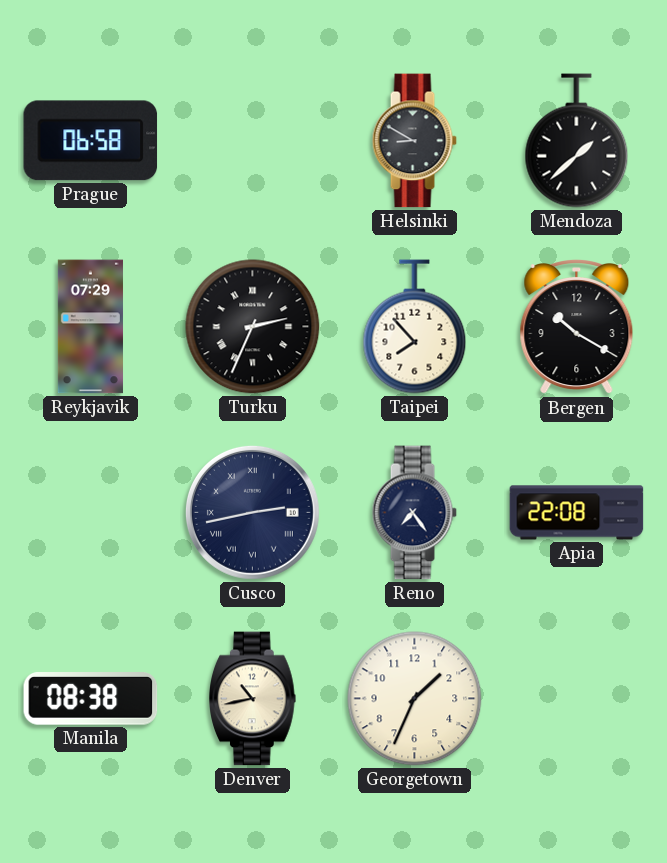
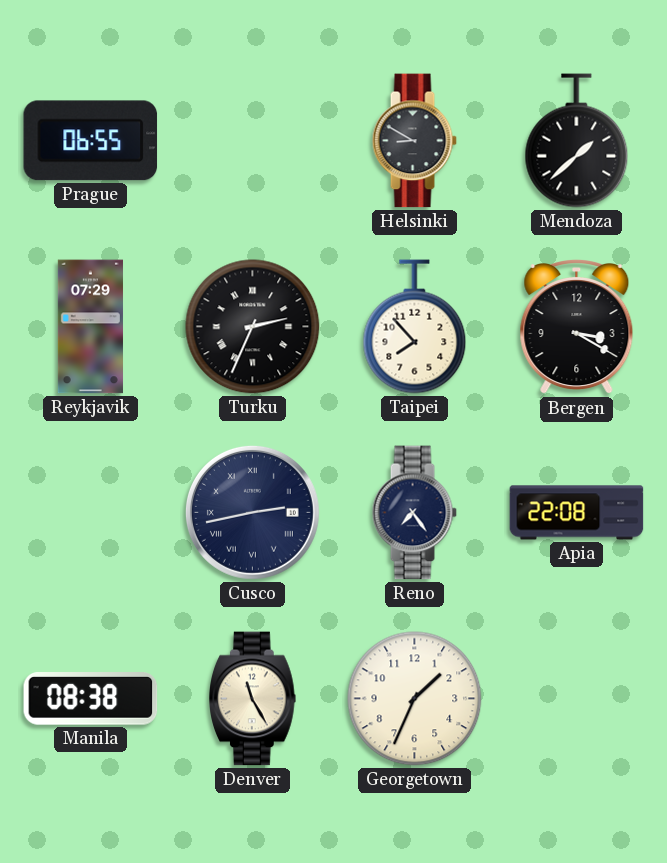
Prague: 06:58 -> 06:55
Bergen: 10:20 -> 3:20
Denver: 10:43 -> 11:25
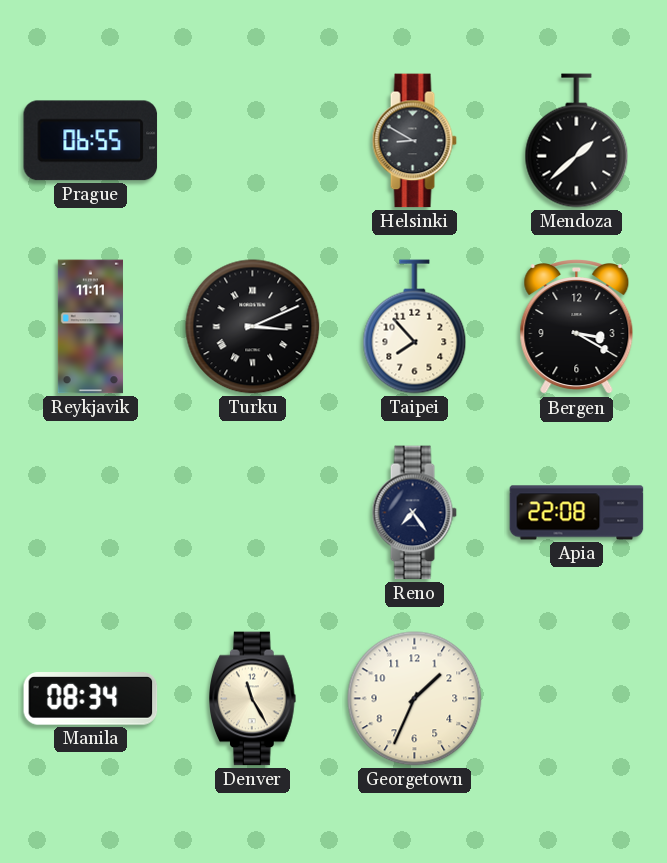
Reykjavik: 07:29 -> 11:11
Turku: 2:34 -> 3:11
Cusco: 2:43 -> none
Manila: 08:38 -> 08:34
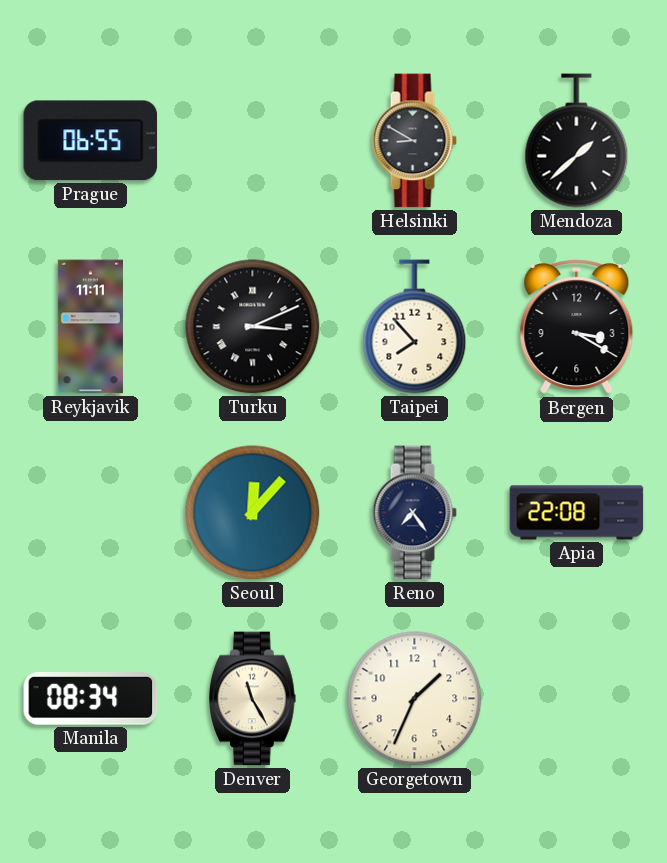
Seoul: none -> 12:07
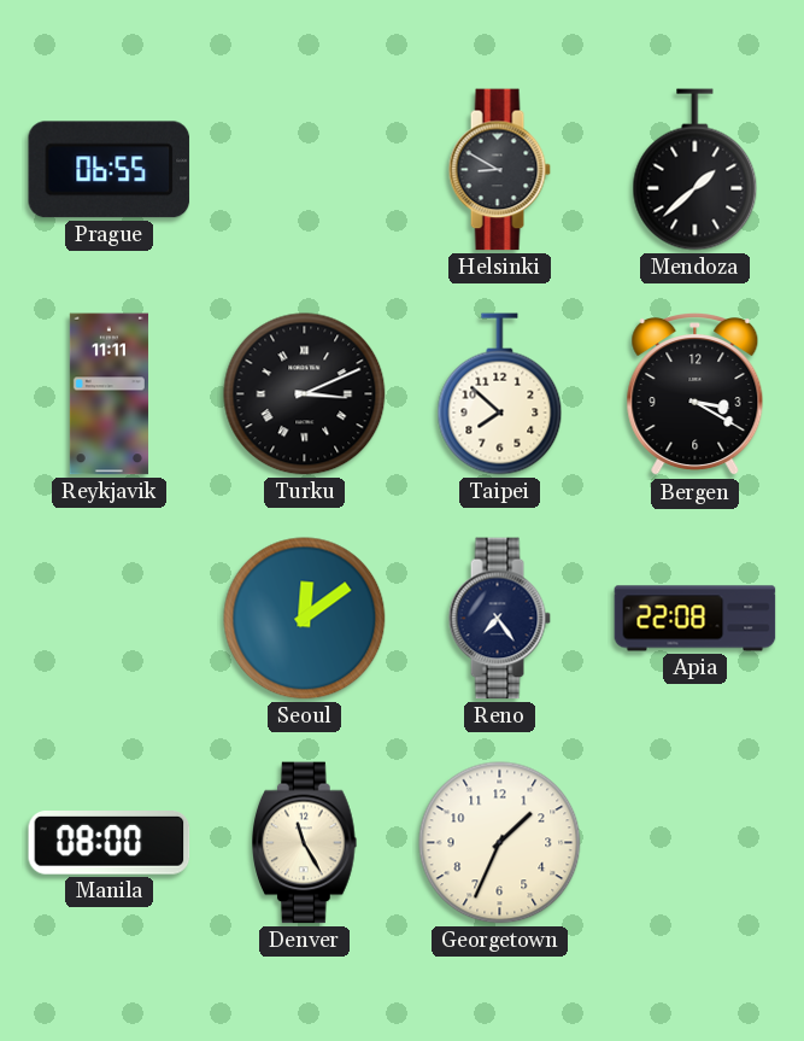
Taipei: 7:53 -> 7:52
Seoul: 12:07 -> 12:09
Manila: 08:34 -> 08:00
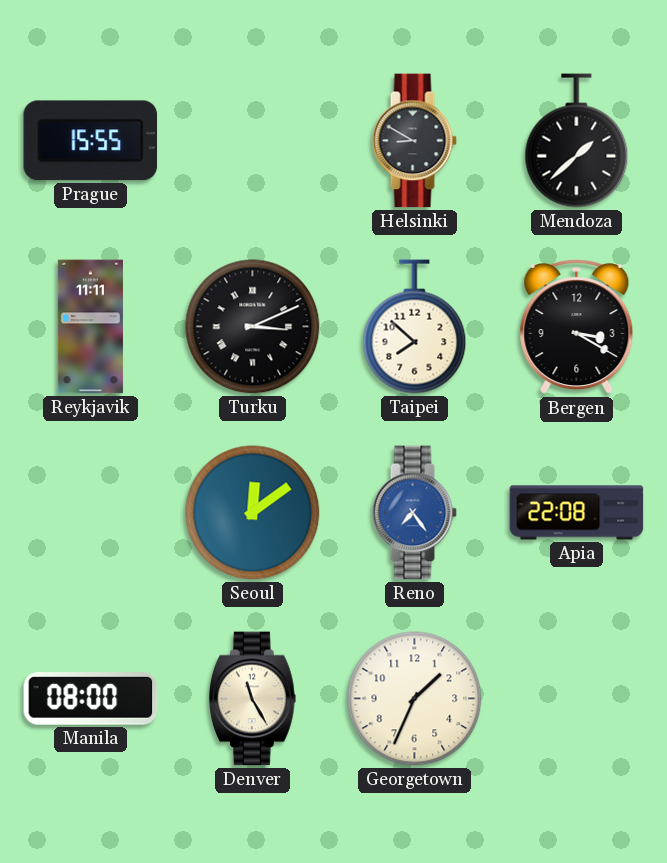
Prague: 06:55 -> 15:55
Reno dial: navy -> blue
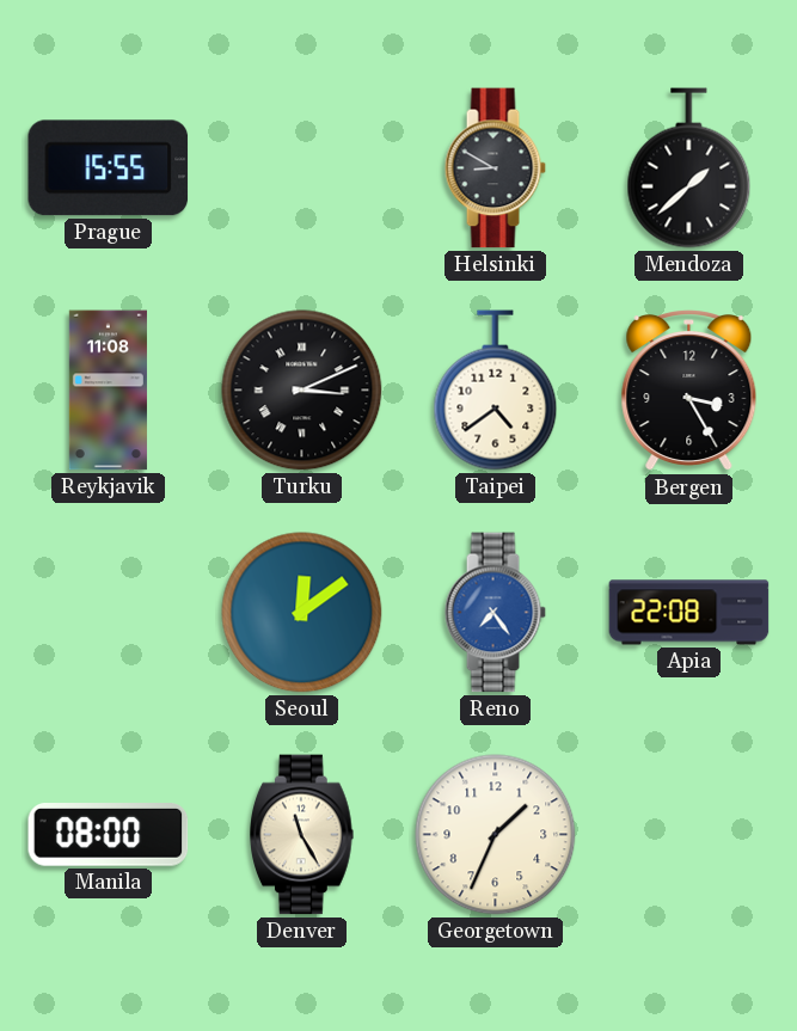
Reykjavik: 11:11 -> 11:08
Taipei: 7:52 -> 4:39
Bergen: 3:20 -> 3:25
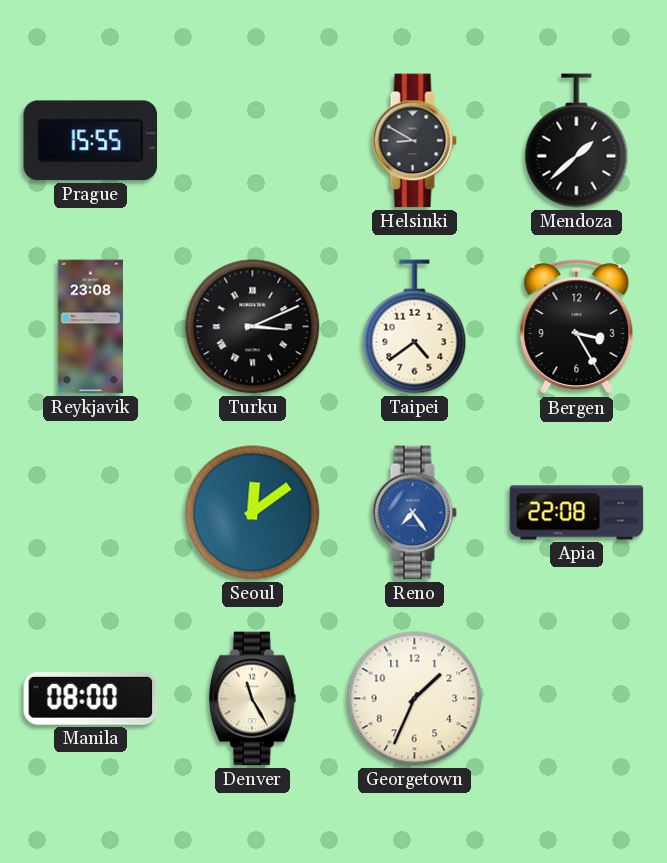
Reykjavik: 11:08 -> 23:08
